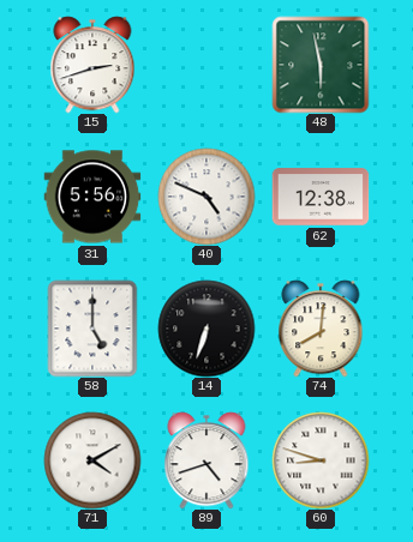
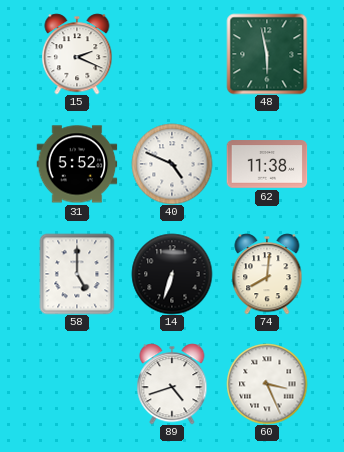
15: 2:42 -> 2:19
31: 5:56 -> 5:52
62: 12:38 -> 11:38
71: 4:10 -> none
60: 8:48 -> 3:26
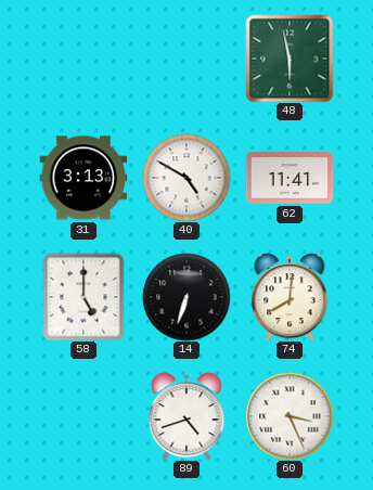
15: 2:19 -> none
31: 5:52 -> 3:13
40: 4:49 -> 4:50
62: 11:38 -> 11:41
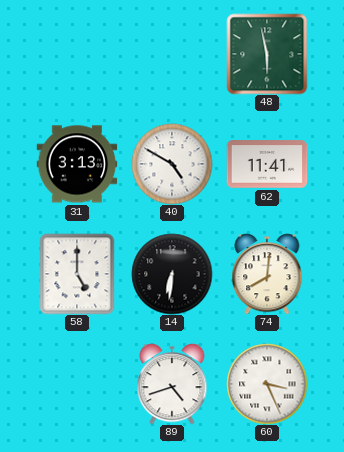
14: 6:33 -> 6:31
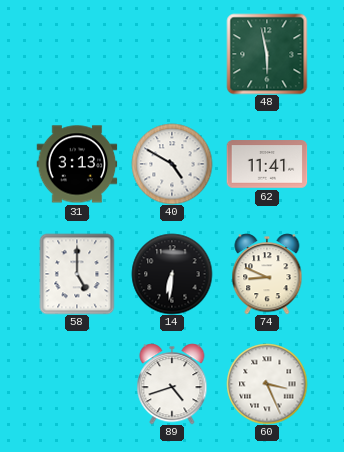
74: 8:01 -> 8:49
